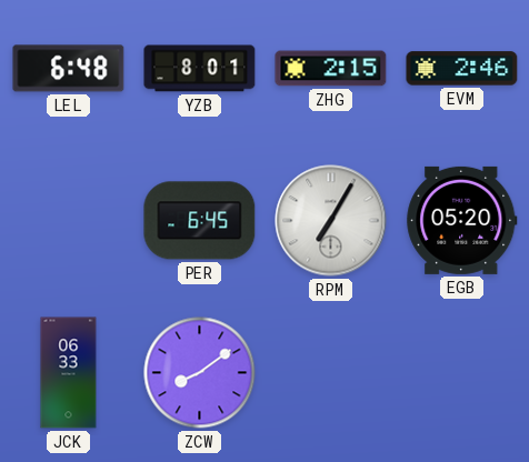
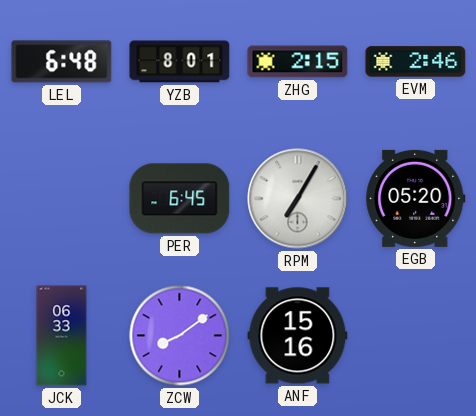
ANF: none -> 15:16
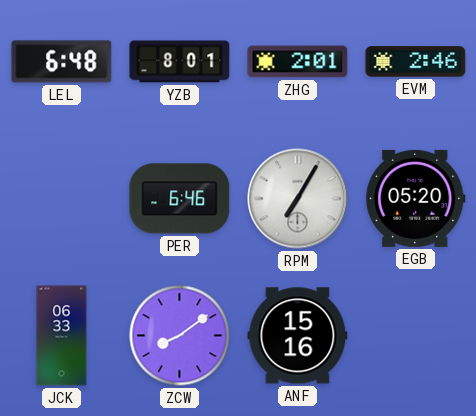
ZHG: 2:15 -> 2:01
PER: 6:45 -> 6:46
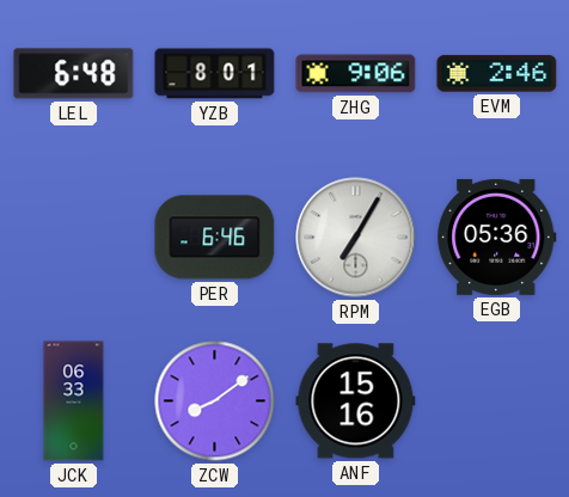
ZHG: 2:01 -> 9:06
EGB: 05:20 -> 05:36
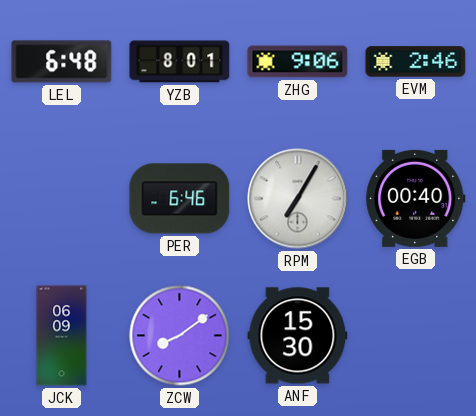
EGB: 05:36 -> 00:40
JCK: 06:33 -> 06:09
ANF: 15:16 -> 15:30
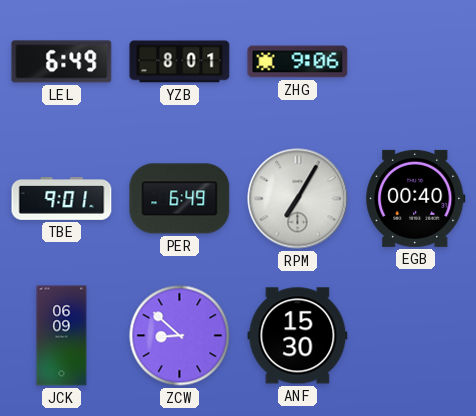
LEL: 6:48 -> 6:49
EVM: 2:46 -> none
TBE: none -> 9:01
PER: 6:46 -> 6:49
ZCW: 8:09 -> 8:52
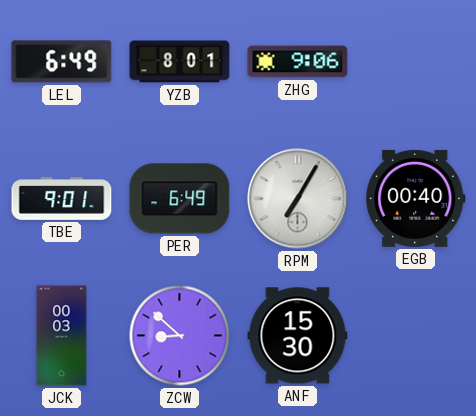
JCK: 06:09 -> 00:03
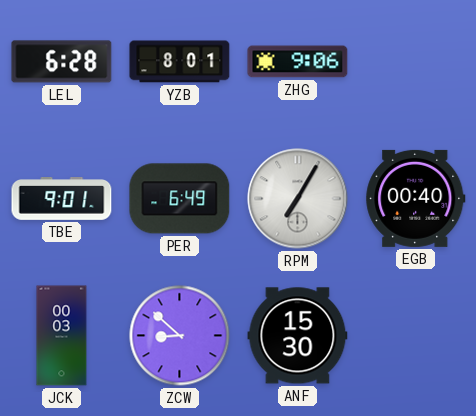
LEL: 6:49 -> 6:28
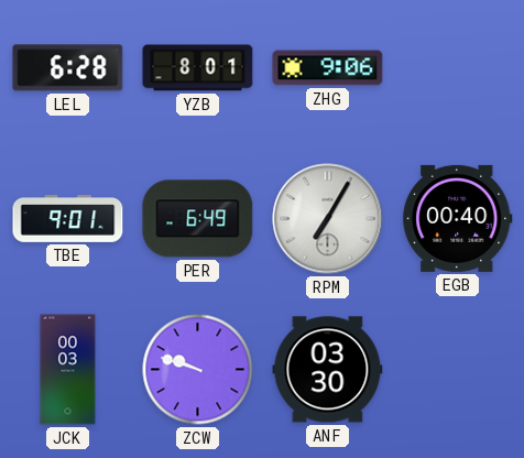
ZCW: 8:52 -> 9:48
ANF: 15:30 -> 03:30
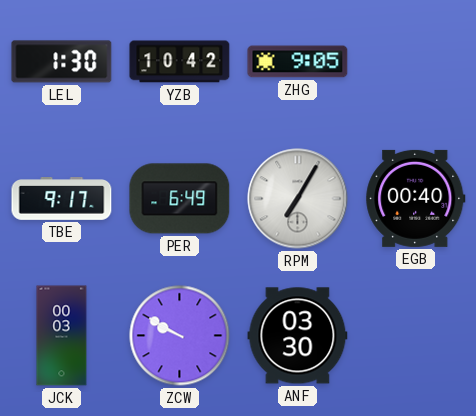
LEL: 6:28 -> 1:30
YZB: 8:01 -> 10:42
ZHG: 9:06 -> 9:05
TBE: 9:01 -> 9:17
ZCW: 9:48 -> 9:50
